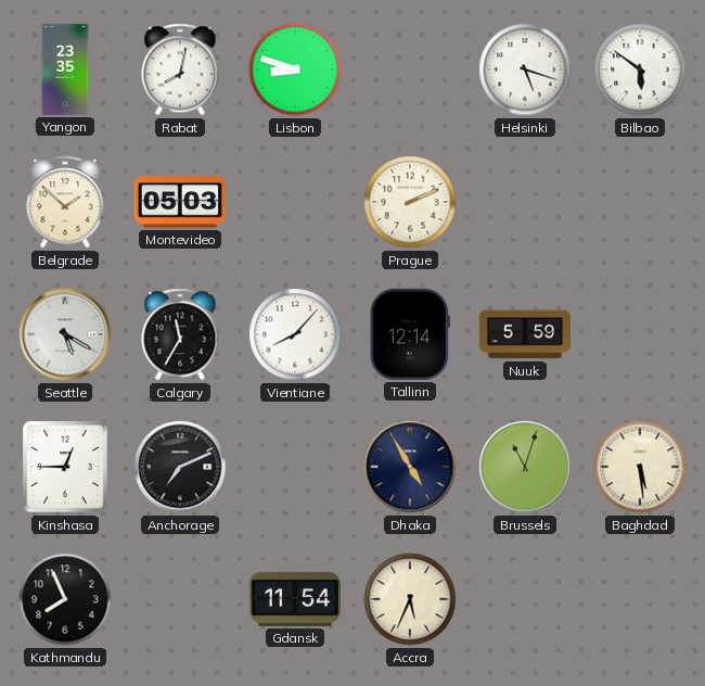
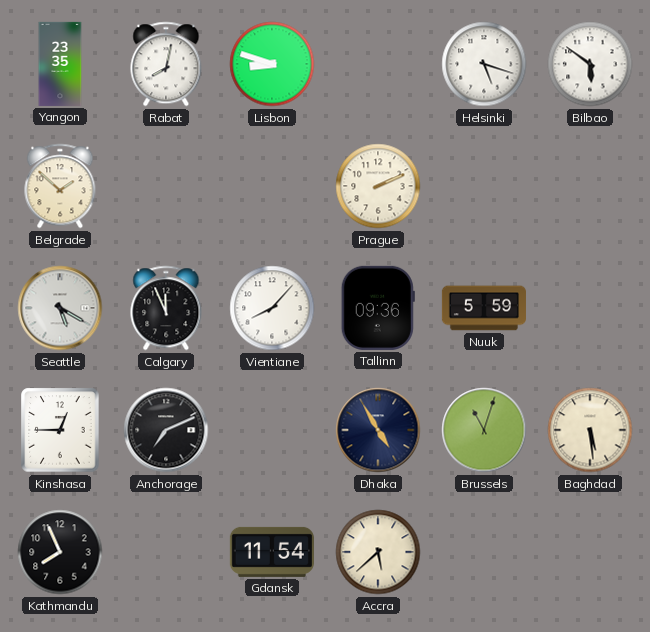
Montevideo: 05:03 -> none
Calgary: 11:35 -> 11:56
Tallinn: 12:14 -> 09:36
Accra: 5:34 -> 5:38
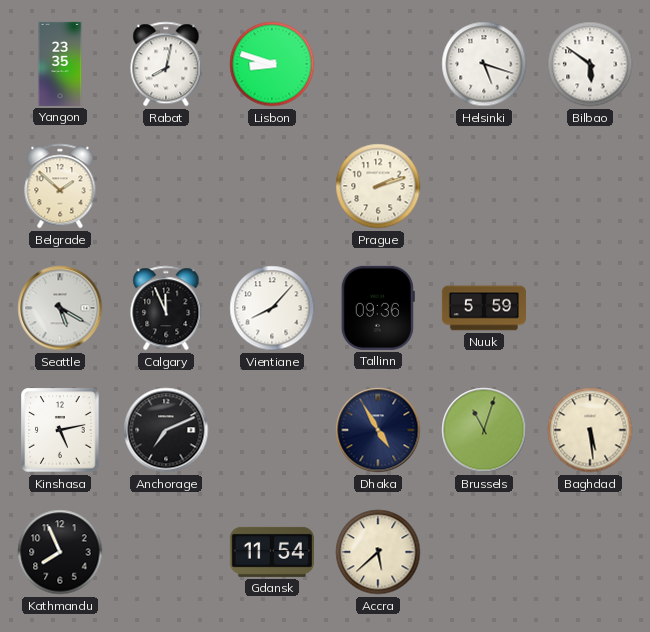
Prague: 2:11 -> 2:12
Kinshasa: 12:45 -> 5:13
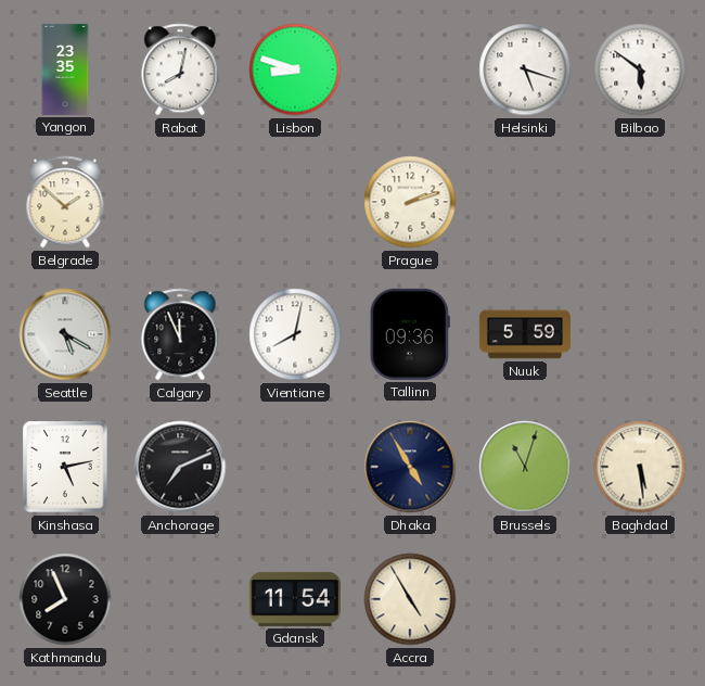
Vientiane: 8:07 -> 8:02
Accra: 5:38 -> 4:55
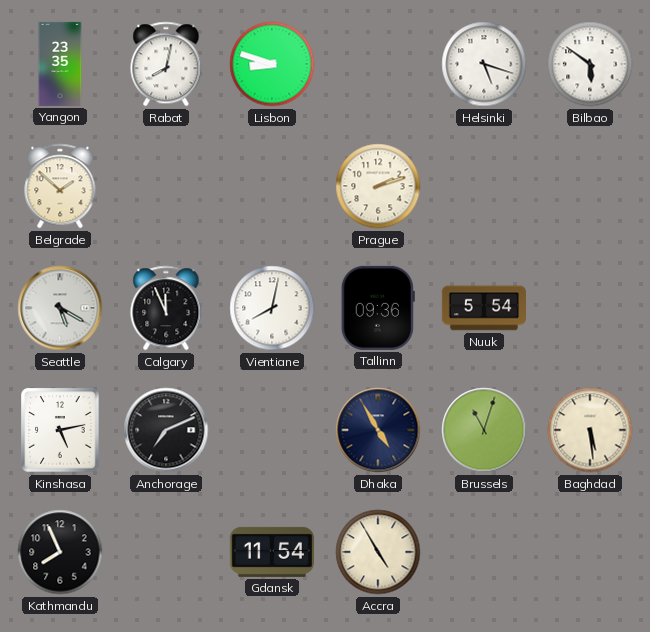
Nuuk: 5:59 -> 5:54
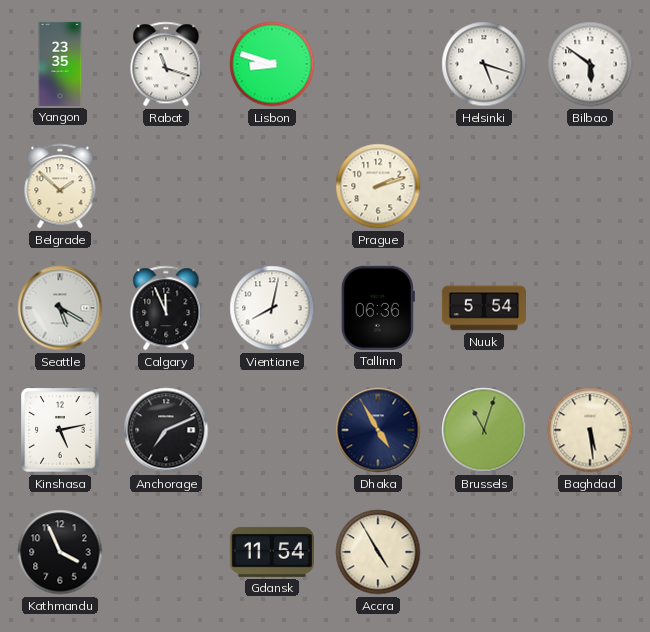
Rabat: 8:02 -> 11:18
Tallinn: 09:36 -> 06:36
Kathmandu: 7:56 -> 3:56
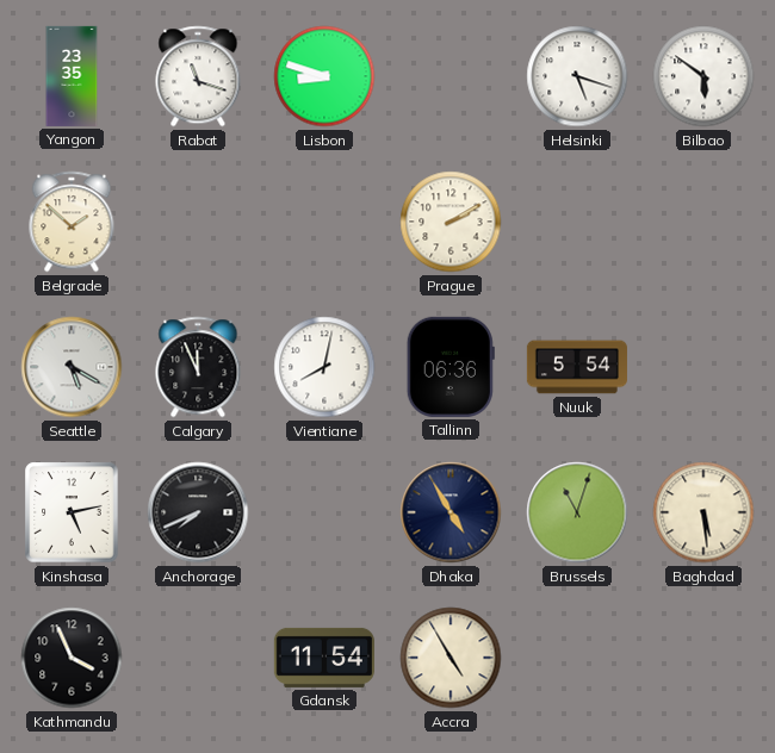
Prague: 2:12 -> 2:10
Anchorage: 7:11 -> 7:41
